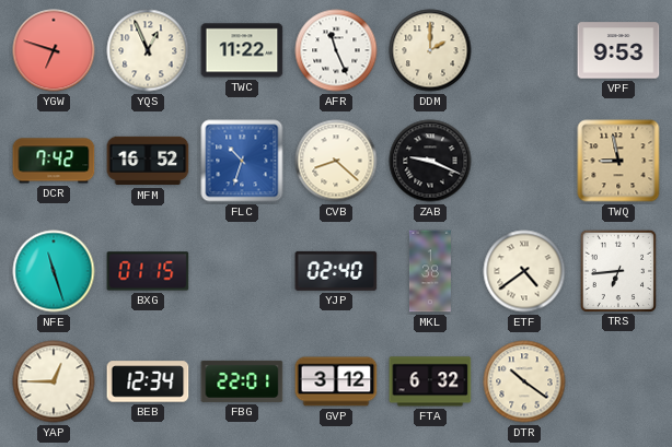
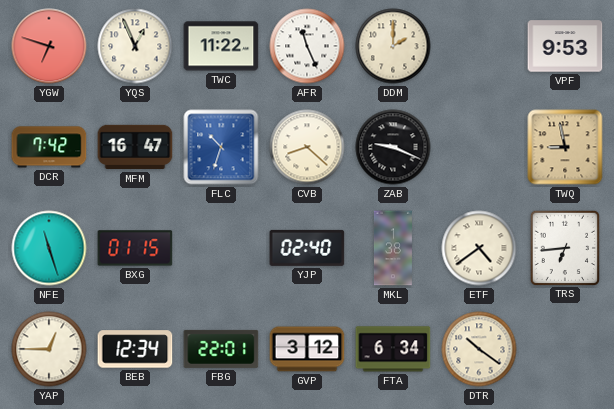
MFM: 16:52 -> 16:47
FTA: 6:32 -> 6:34
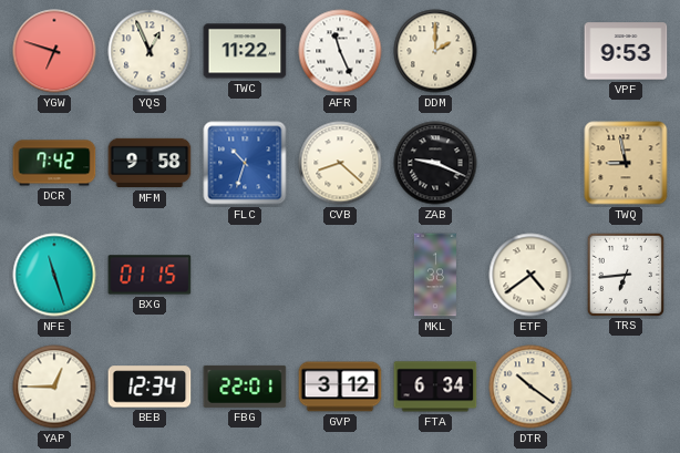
MFM: 16:47 -> 9:58
YJP: 02:40 -> none
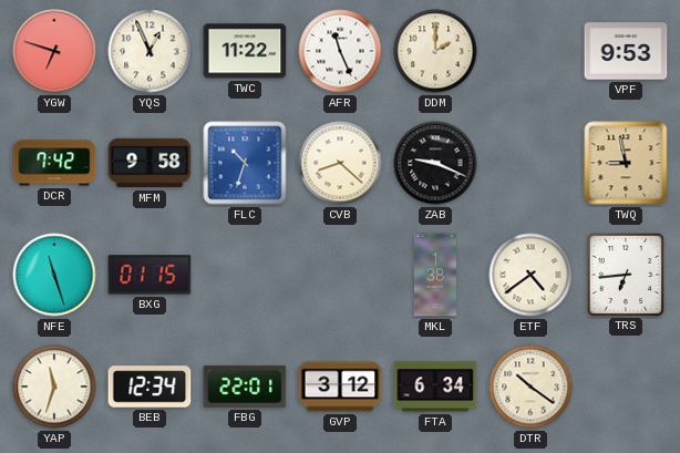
YAP: 12:45 -> 11:33
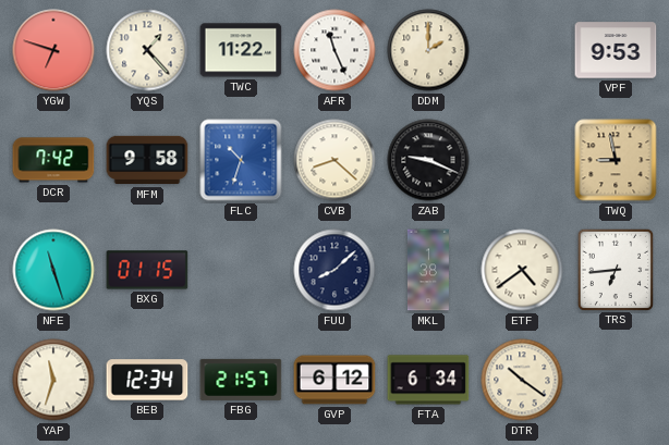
YQS: 12:56 -> 1:23
FUU: none -> 8:08
FBG: 22:01 -> 21:57
GVP: 3:12 -> 6:12
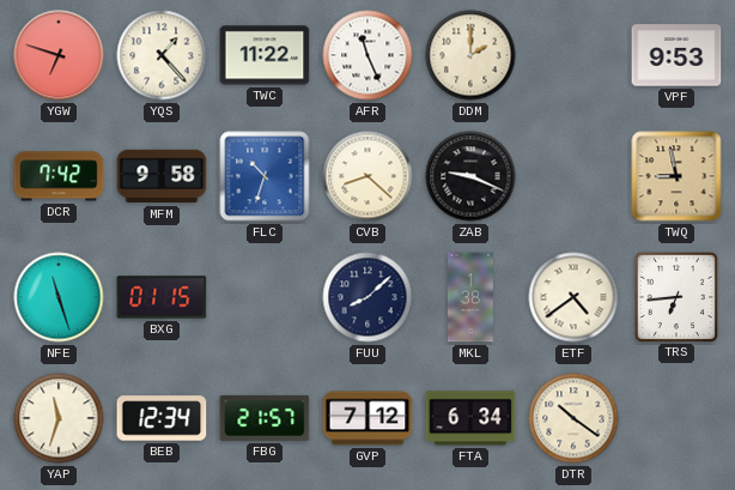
GVP: 6:12 -> 7:12
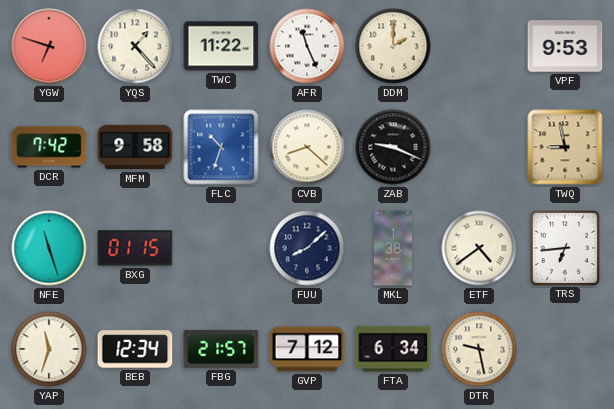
DTR: 10:21 -> 9:28
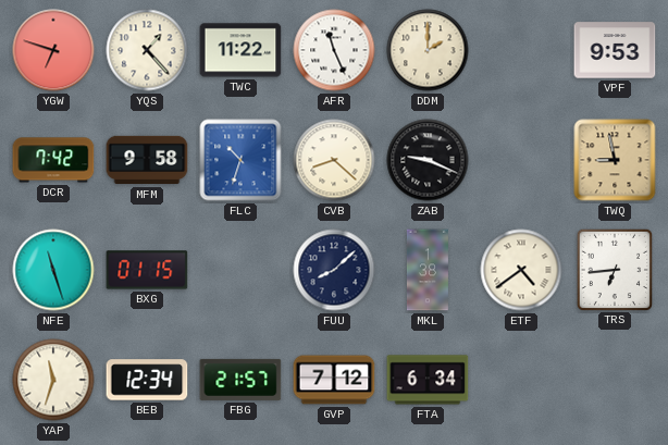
DTR: 9:28 -> none
